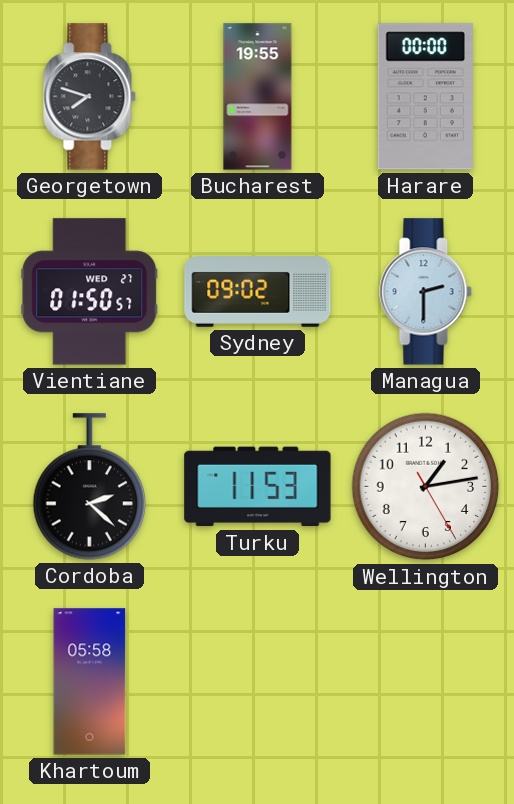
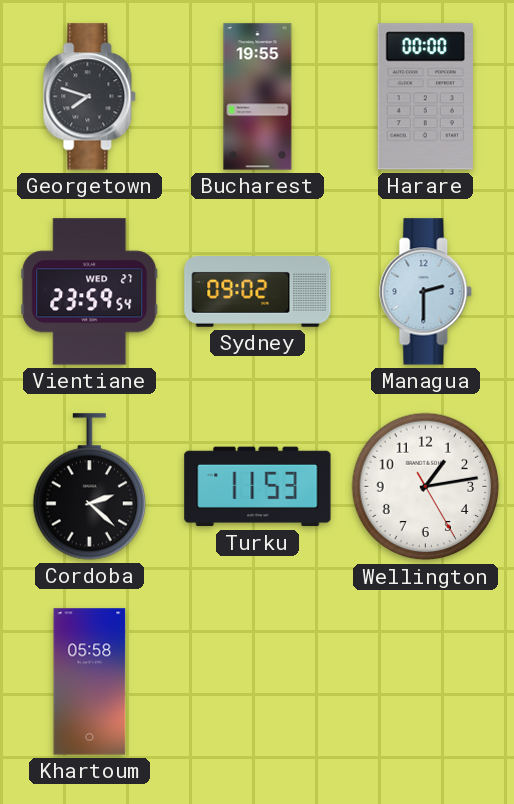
Vientiane: 01:50 -> 23:59
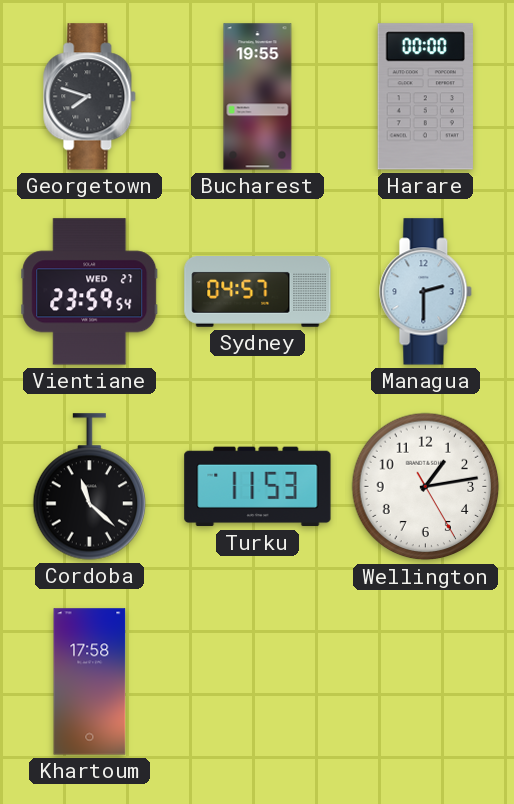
Sydney: 09:02 -> 04:57
Cordoba: 2:22 -> 11:22
Khartoum: 05:58 -> 17:58
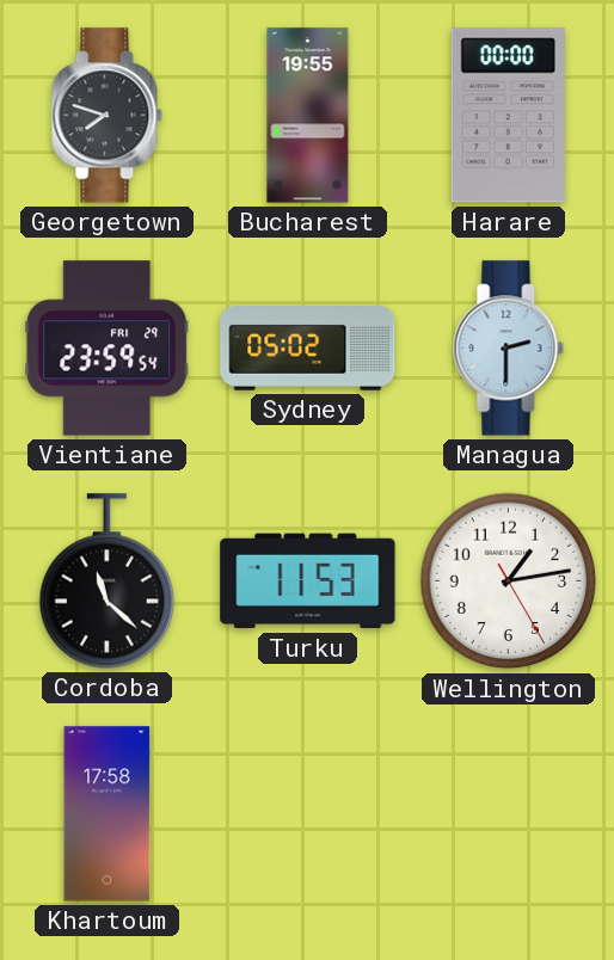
Vientiane date: WED 27 -> FRI 29
Sydney: 04:57 -> 05:02
